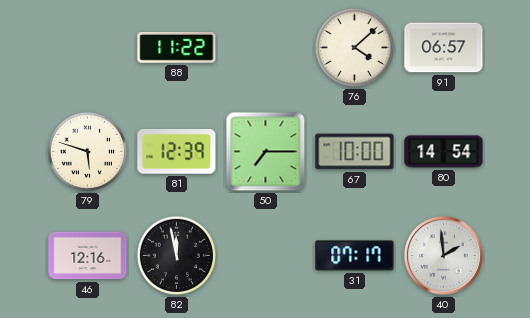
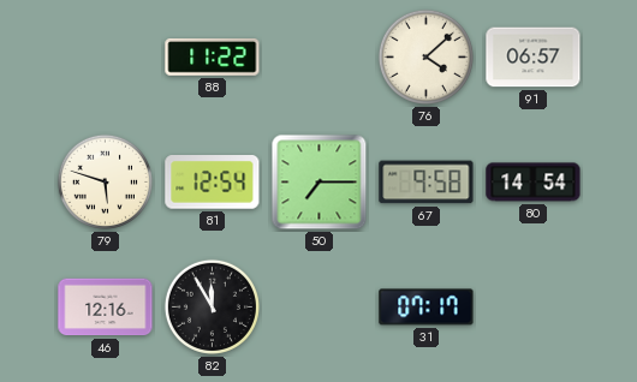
81: 12:39 -> 12:54
67: 10:00 -> 9:58
82: 11:58 -> 11:55
40: 1:59 -> none
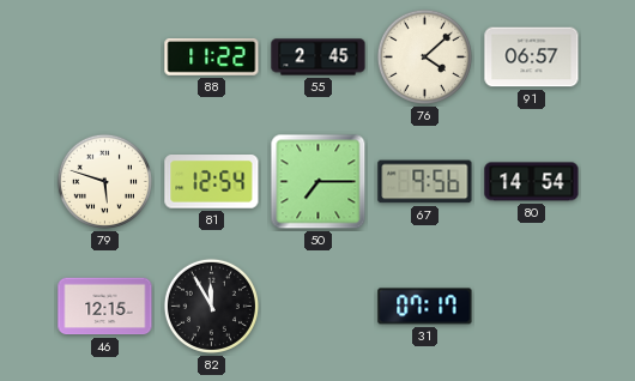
55: none -> 2:45
67: 9:58 -> 9:56
46: 12:16 -> 12:15
